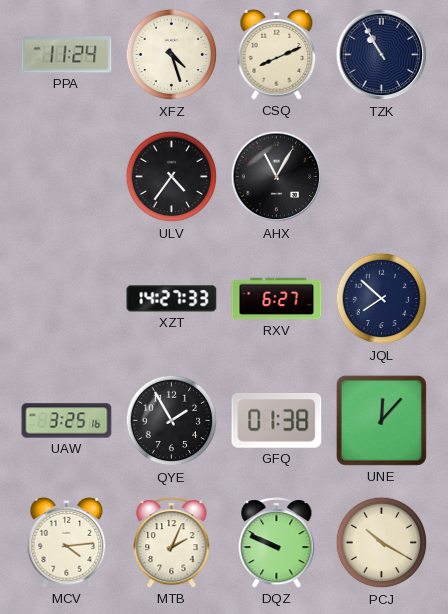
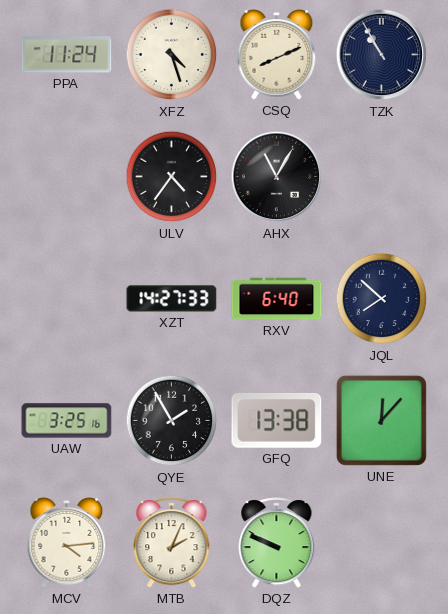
RXV: 6:27 -> 6:40
GFQ: 01:38 -> 13:38
PCJ: 10:20 -> none
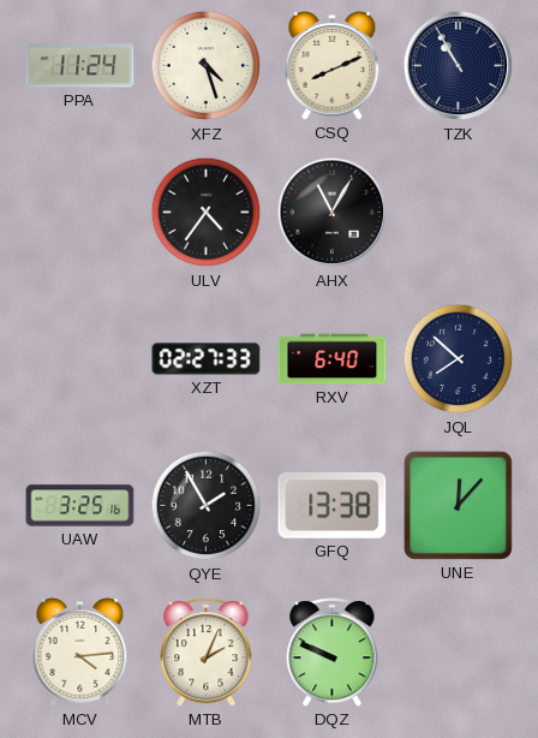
XZT: 14:27 -> 02:27
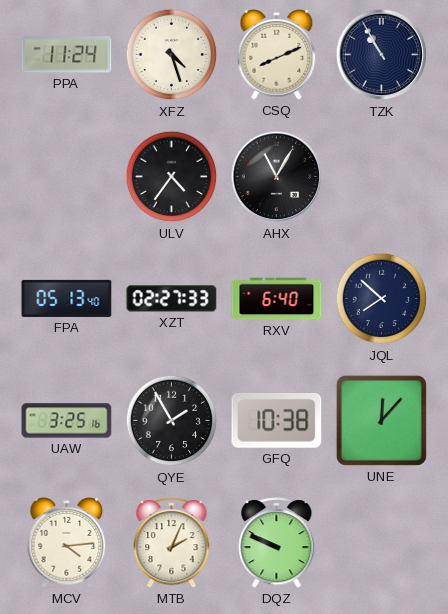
FPA: none -> 05:13
GFQ: 13:38 -> 10:38
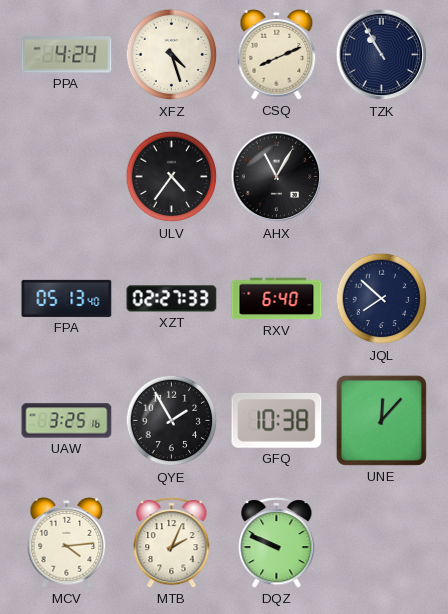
PPA: 11:24 -> 4:24
